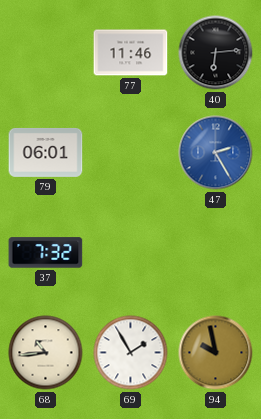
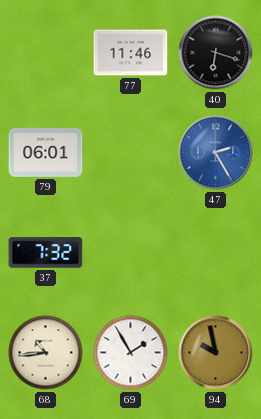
40: 6:14 -> 6:18
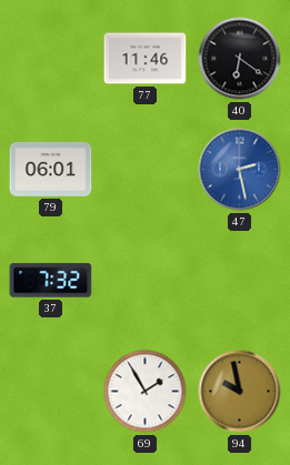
40: 6:18 -> 6:21
47: 2:25 -> 2:28
68: 10:44 -> none
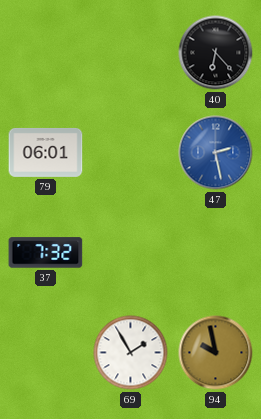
77: 11:46 -> none
40: 6:21 -> 6:23
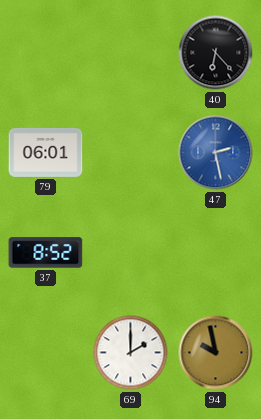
37: 7:32 -> 8:52
69: 1:55 -> 2:00
